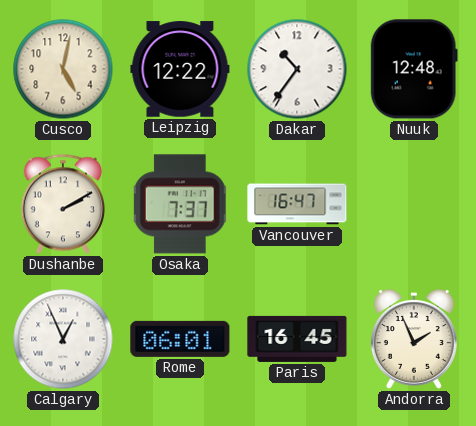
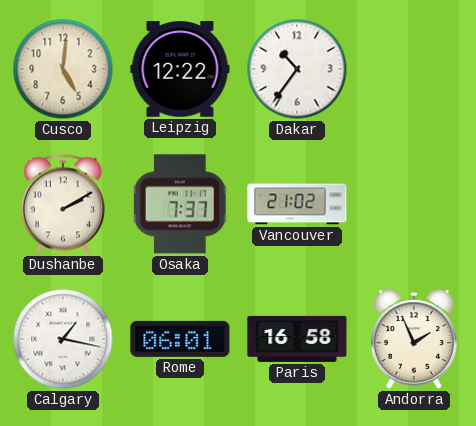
Cusco: 5:02 -> 5:01
Nuuk: 12:48 -> none
Vancouver: 16:47 -> 21:02
Calgary: 12:56 -> 1:17
Paris: 16:45 -> 16:58
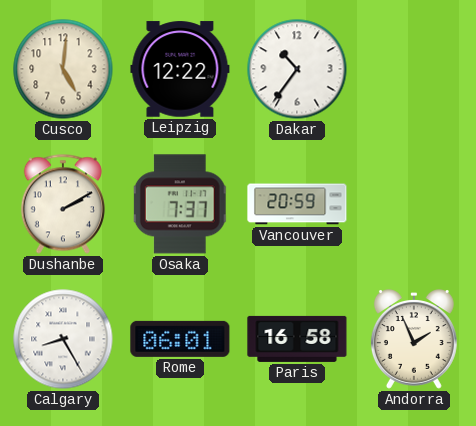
Vancouver: 21:02 -> 20:59
Calgary: 1:17 -> 8:25
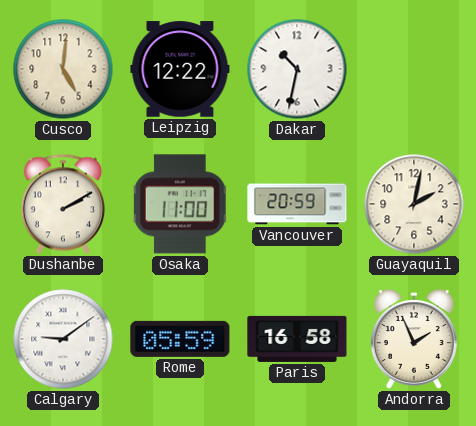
Dakar: 10:36 -> 10:32
Osaka: 7:37 -> 11:00
Guayaquil: none -> 2:02
Calgary: 8:25 -> 9:09
Rome: 06:01 -> 05:59
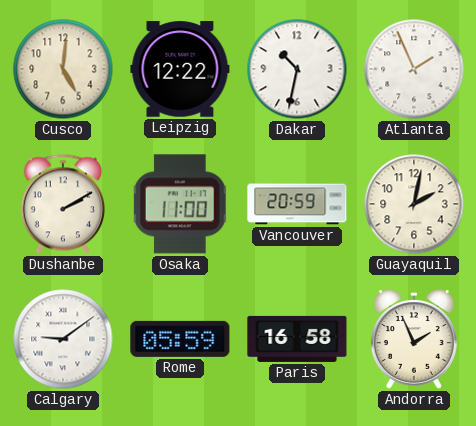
Atlanta: none -> 1:56
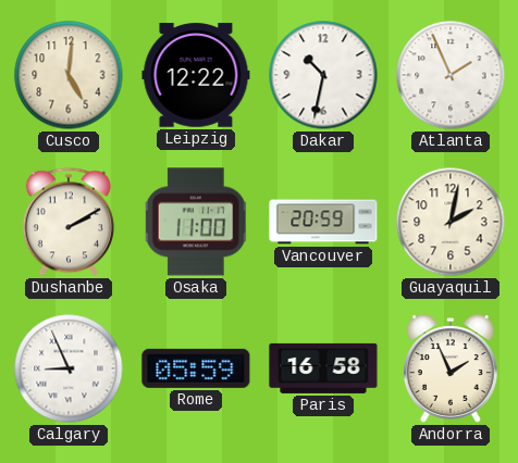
Calgary: 9:09 -> 8:56
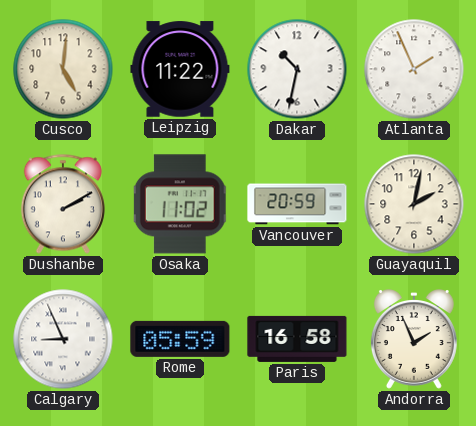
Leipzig: 12:22 -> 11:22
Osaka: 11:00 -> 11:02
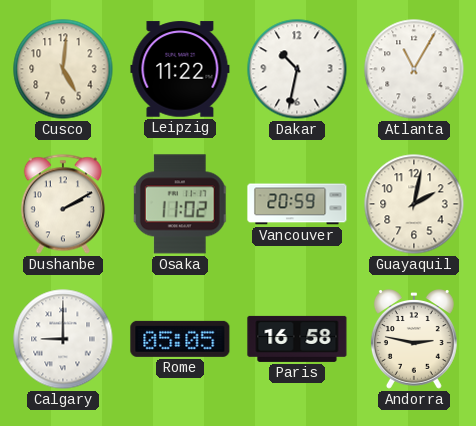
Atlanta: 1:56 -> 11:05
Calgary: 8:56 -> 9:00
Rome: 05:59 -> 05:05
Andorra: 1:56 -> 2:47
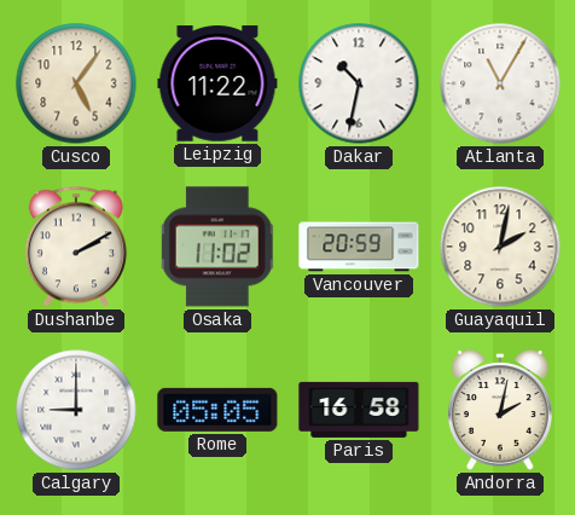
Cusco: 5:01 -> 5:06
Andorra: 2:47 -> 2:02
